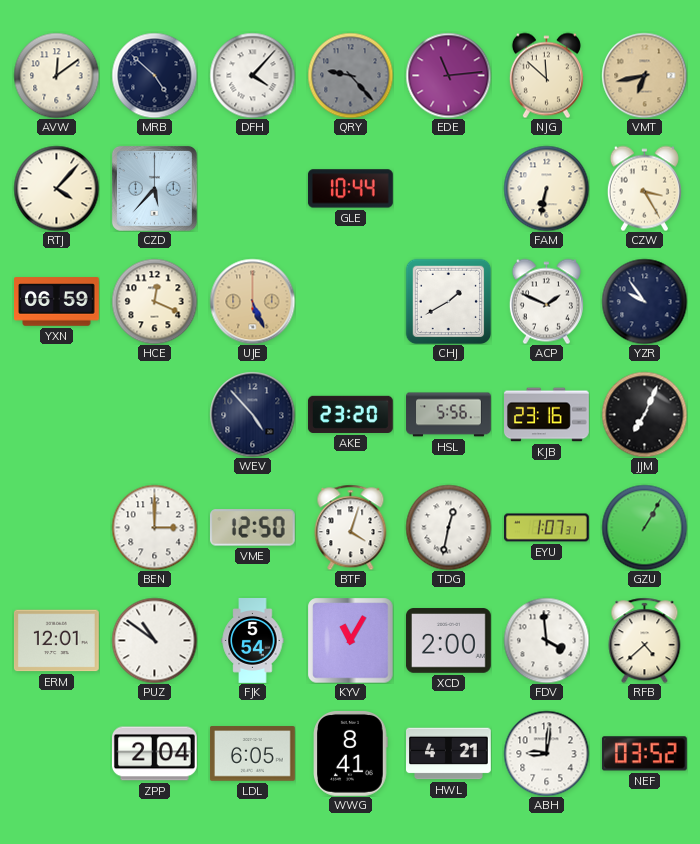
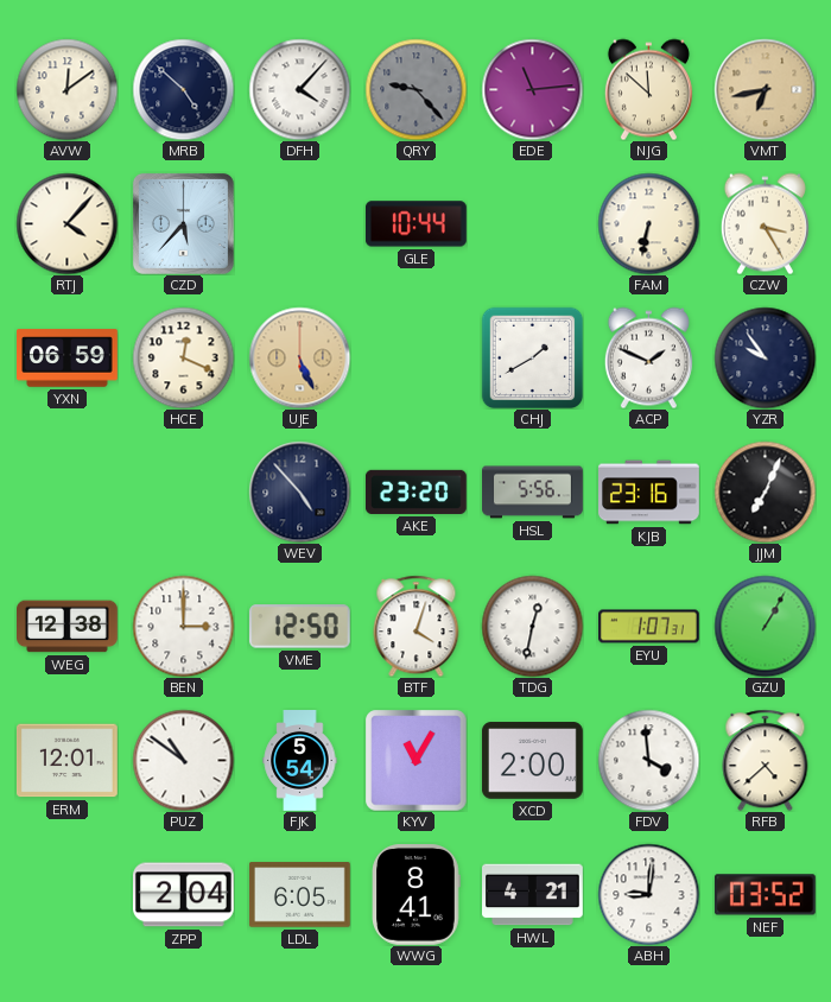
WEG: none -> 12:38
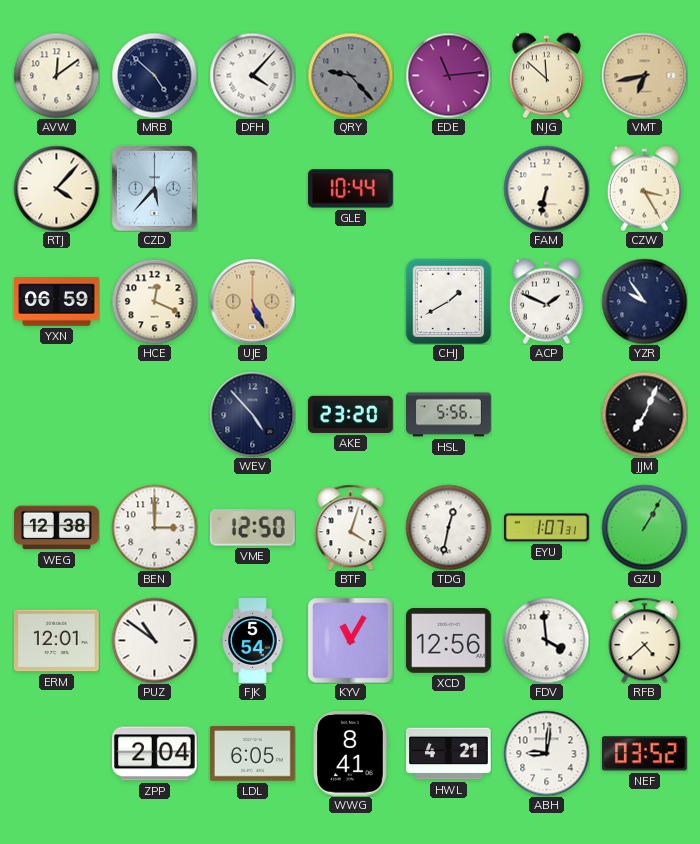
KJB: 23:16 -> none
XCD: 2:00 -> 12:56
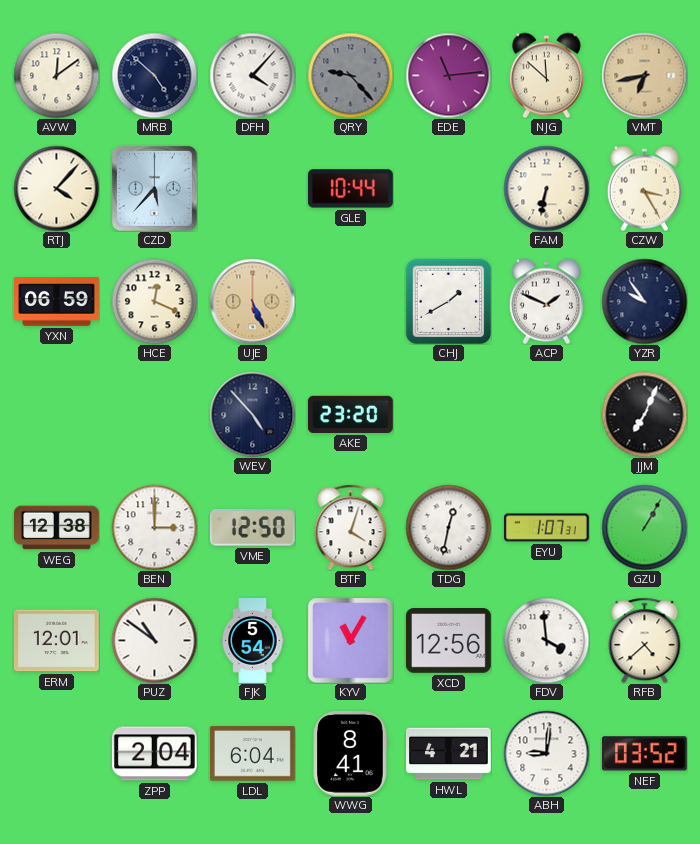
HSL: 5:56 -> none
LDL: 6:05 -> 6:04
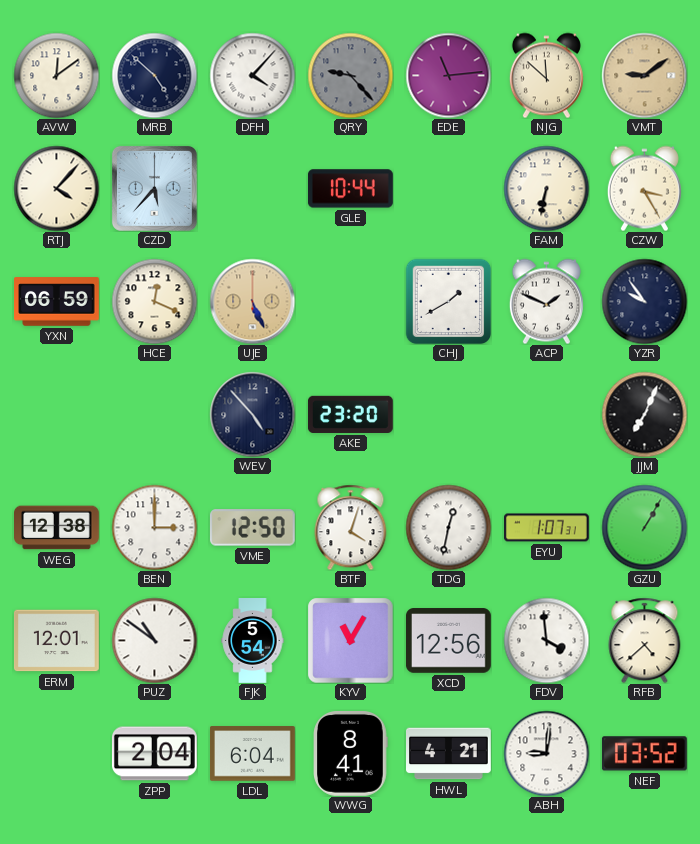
VMT: 6:43 -> 9:09
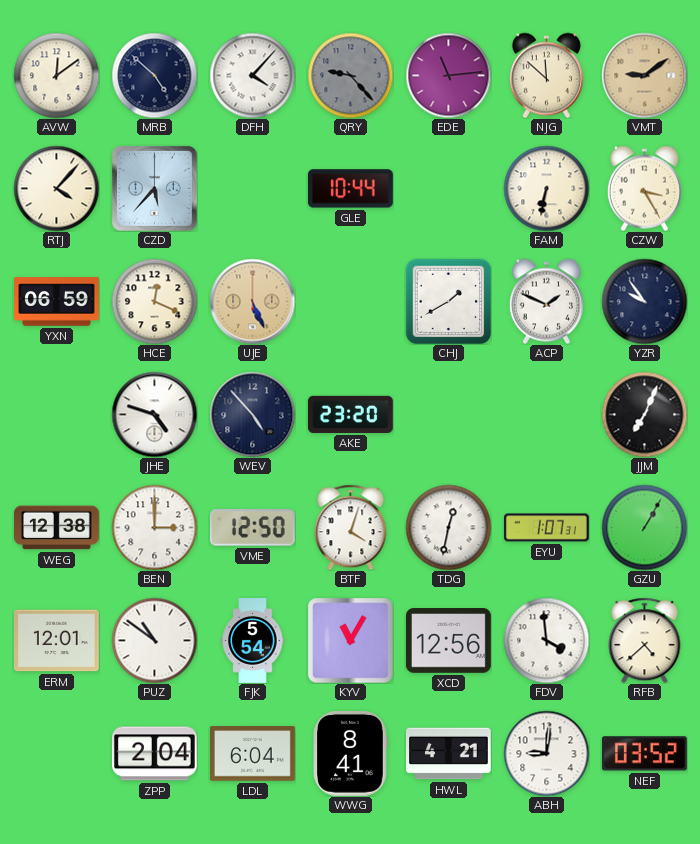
JHE: none -> 4:48
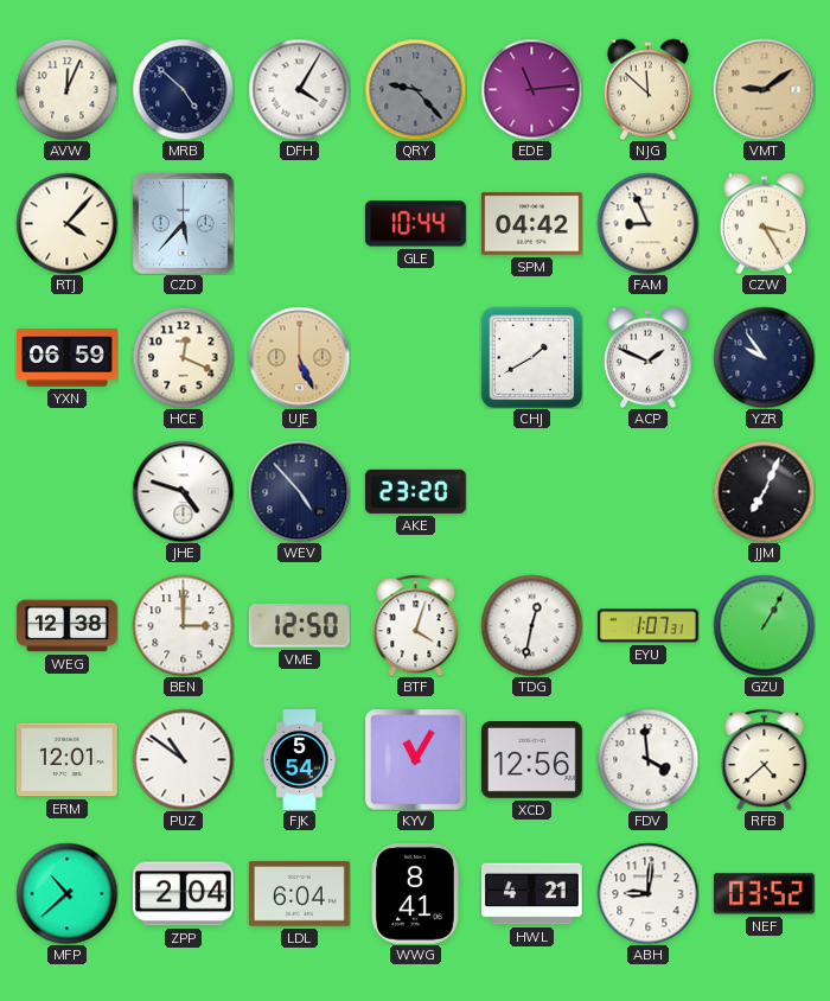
AVW: 12:09 -> 12:04
DFH: 4:07 -> 4:05
SPM: none -> 04:42
FAM: 6:32 -> 8:56
MFP: none -> 10:38
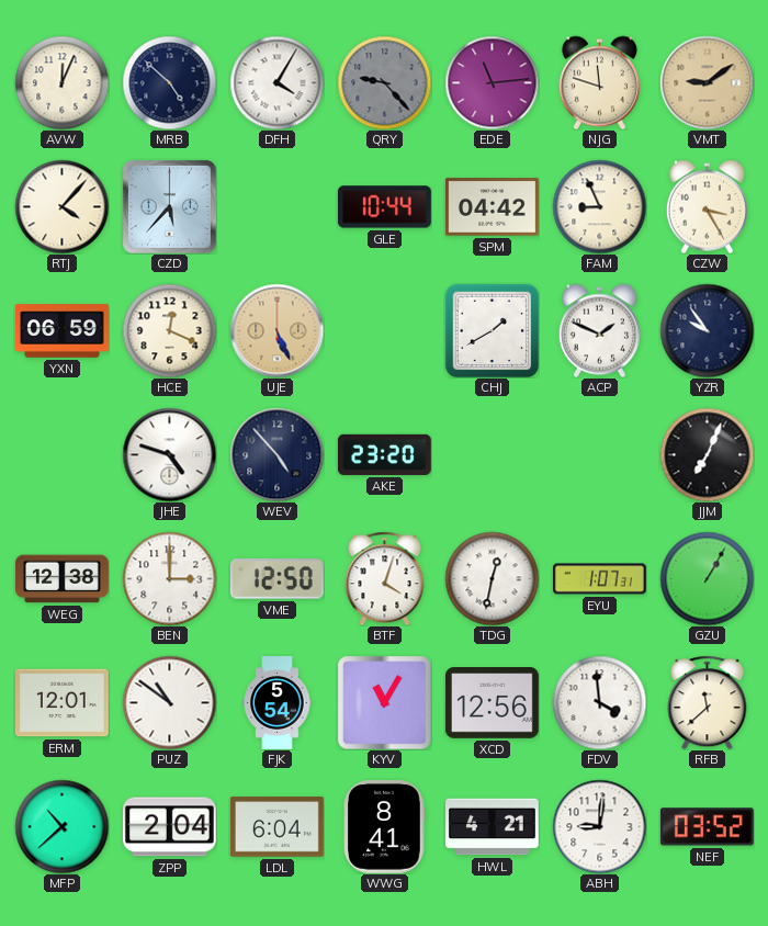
NJG: 11:52 -> 11:48
RFB: 4:38 -> 11:38
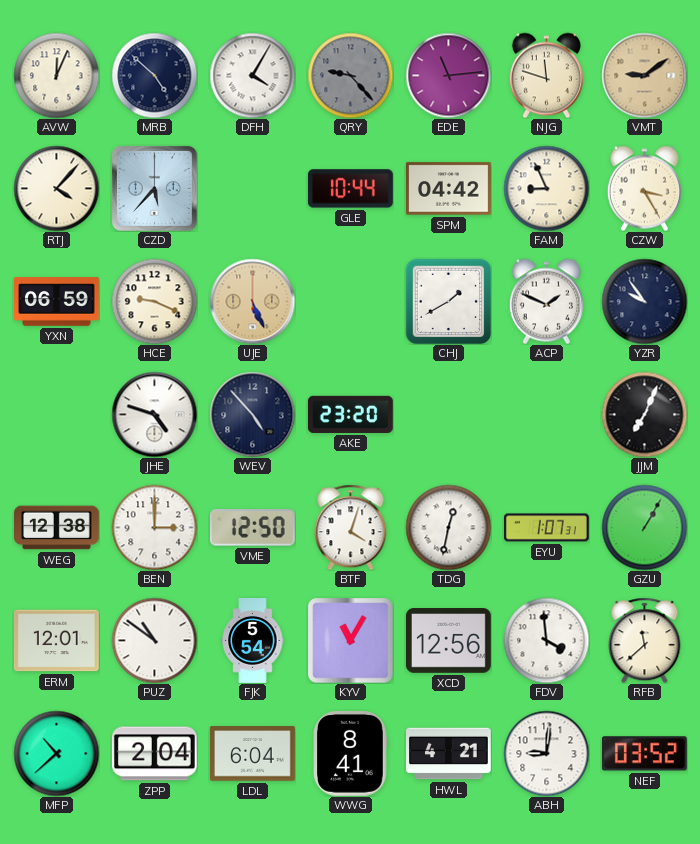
HCE: 12:19 -> 9:19
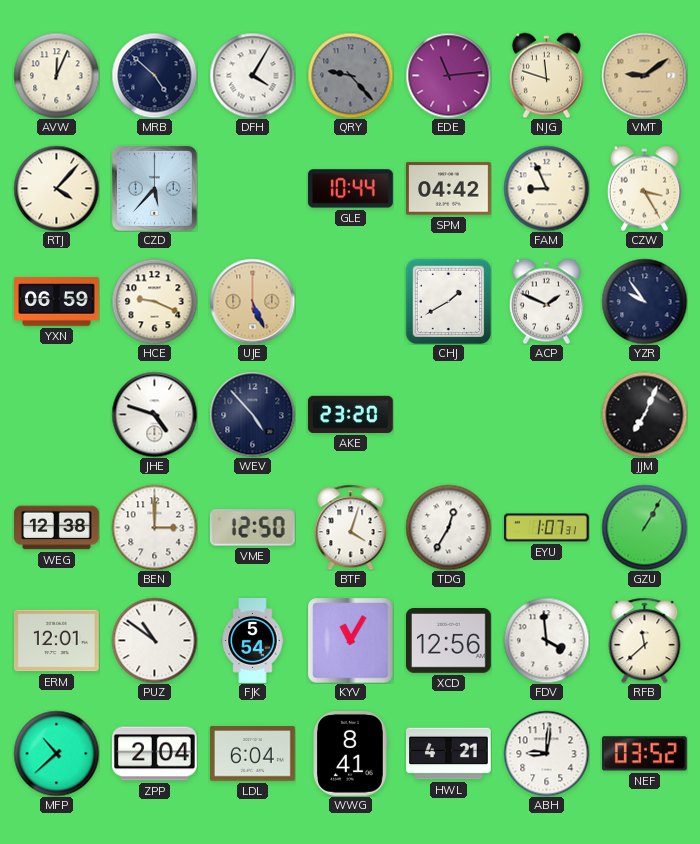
TDG: 12:32 -> 12:35
